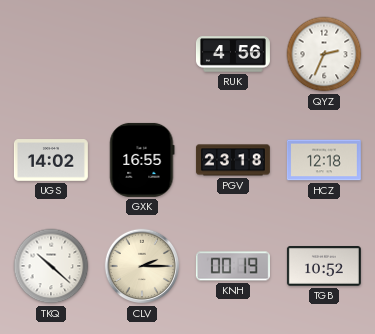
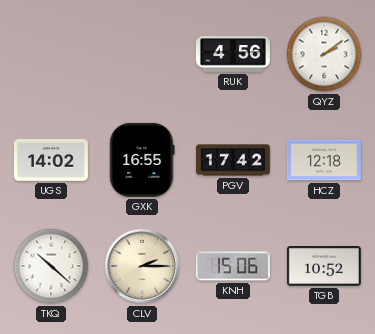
QYZ: 2:34 -> 2:09
PGV: 23:18 -> 17:42
KNH: 00:19 -> 15:06
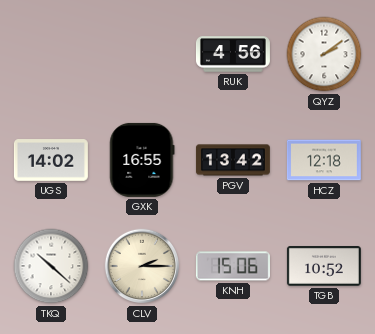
PGV: 17:42 -> 13:42
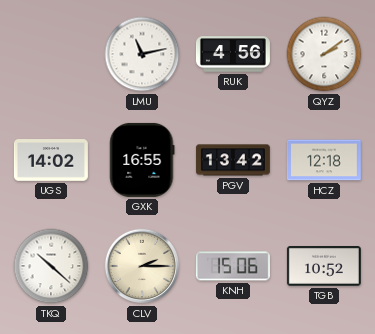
LMU: none -> 11:13
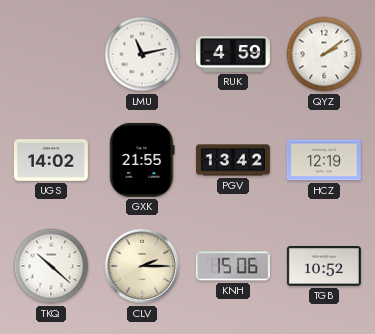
RUK: 4:56 -> 4:59
GXK: 16:55 -> 21:55
HCZ: 12:18 -> 12:19
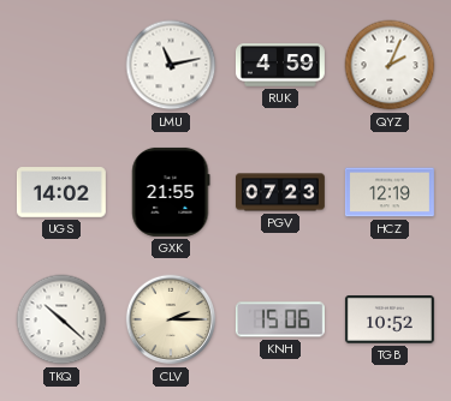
QYZ: 2:09 -> 2:04
PGV: 13:42 -> 07:23
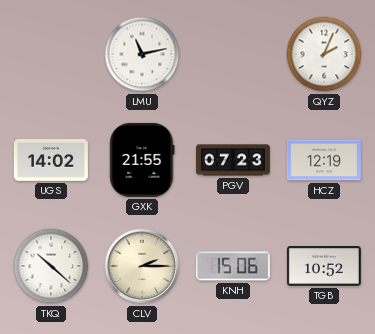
RUK: 4:59 -> none
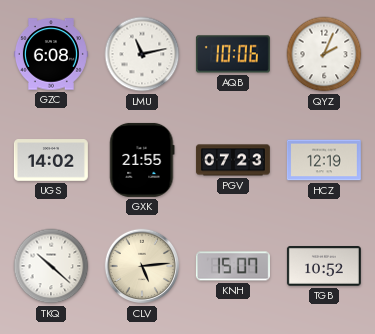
GZC: none -> 6:08
AQB: none -> 10:06
CLV: 2:15 -> 5:14
KNH: 15:06 -> 15:07
